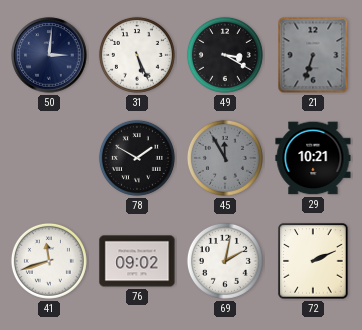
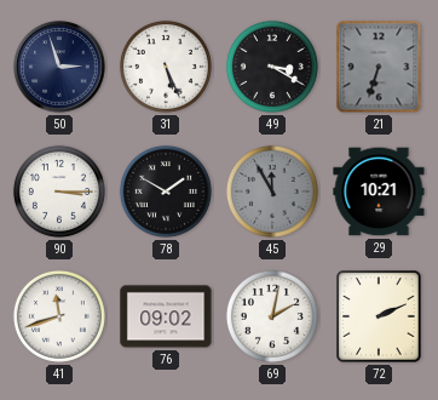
50: 3:01 -> 2:57
90: none -> 3:15
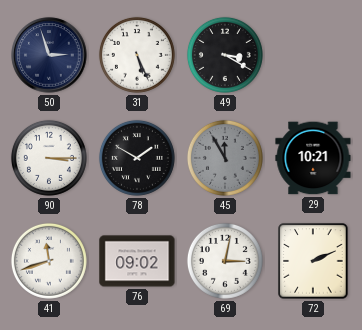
21: 6:33 -> none
69: 2:02 -> 3:02
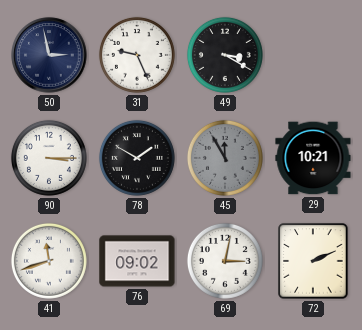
50: 2:57 -> 2:58
31: 5:26 -> 9:26
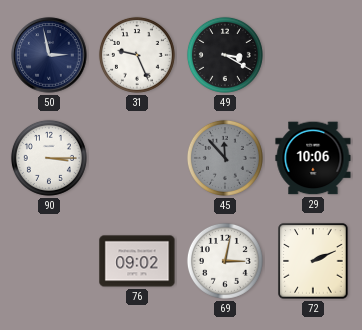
78: 1:50 -> none
45: 11:55 -> 11:53
29: 10:21 -> 10:06
41: 11:42 -> none
